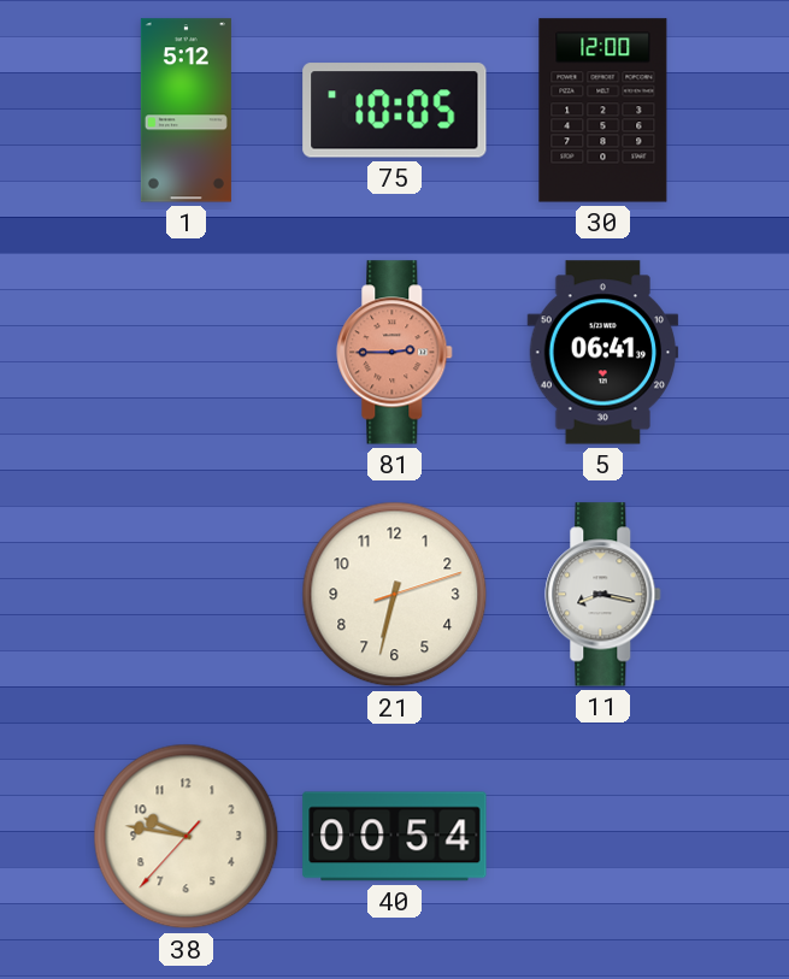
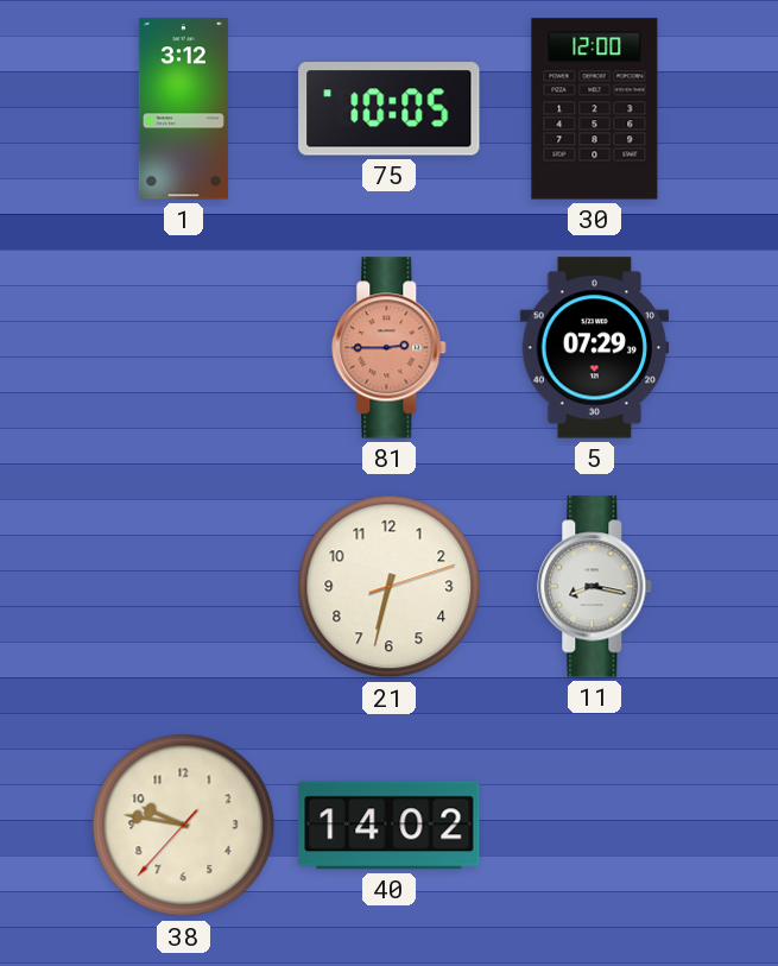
1: 5:12 -> 3:12
5: 06:41 -> 07:29
40: 00:54 -> 14:02
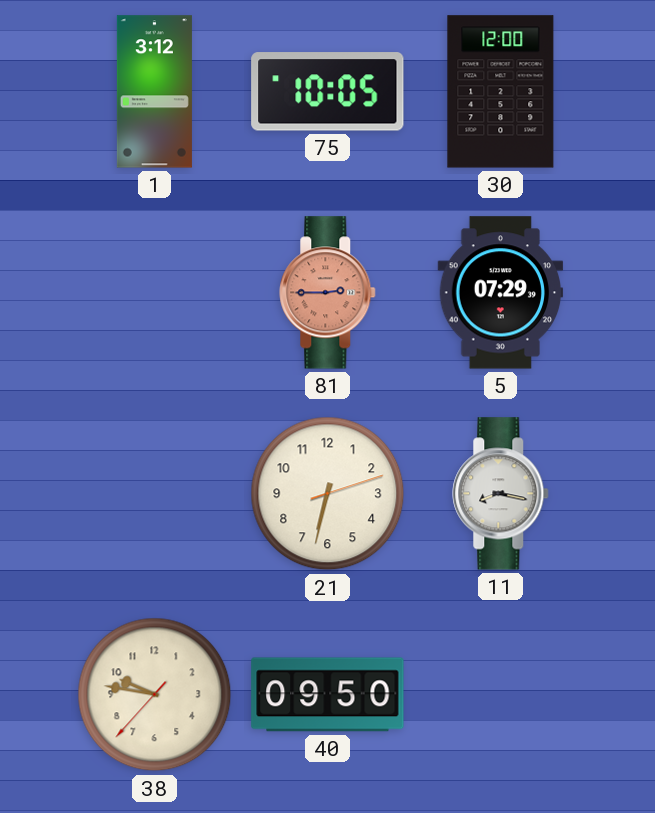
40: 14:02 -> 09:50
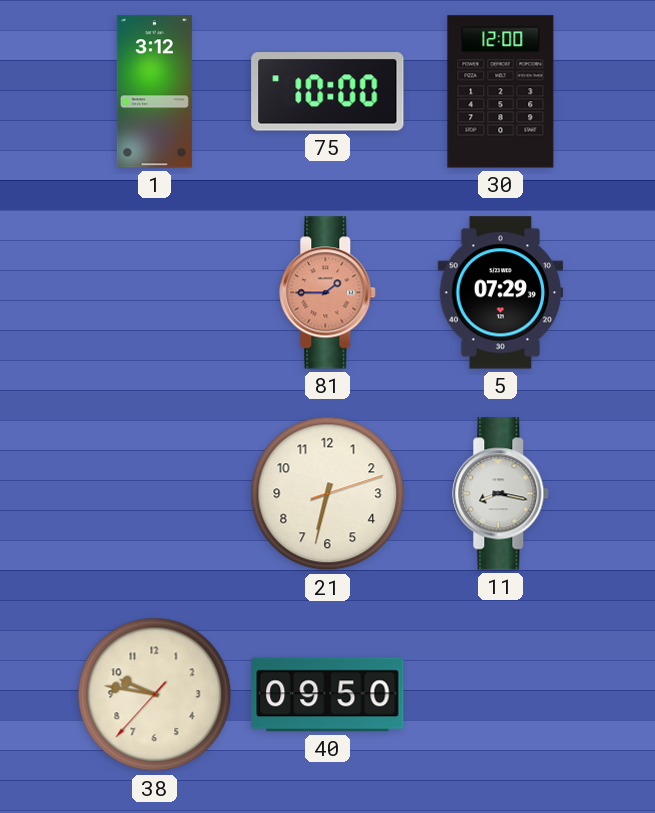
75: 10:05 -> 10:00
81: 2:45 -> 1:45
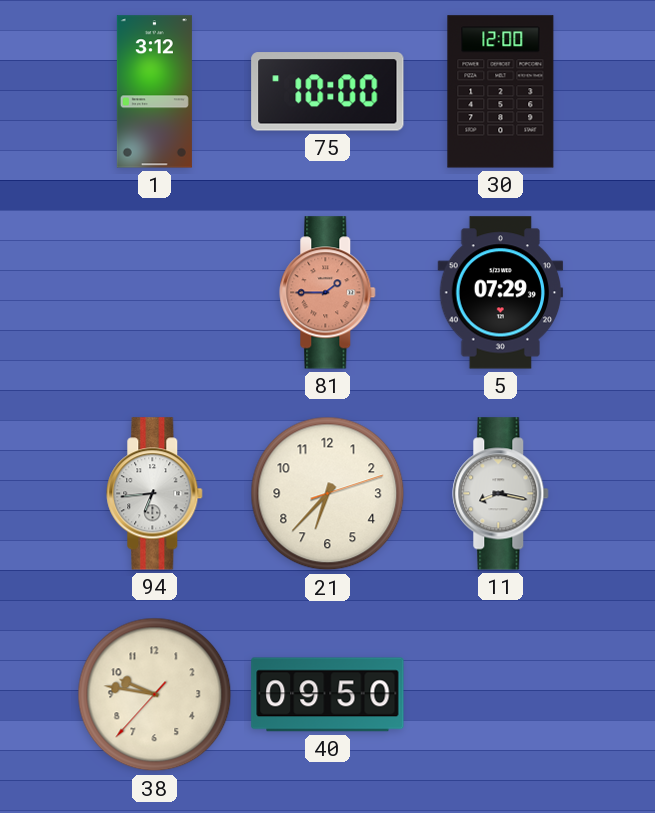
94: none -> 6:44
21: 6:32 -> 6:37
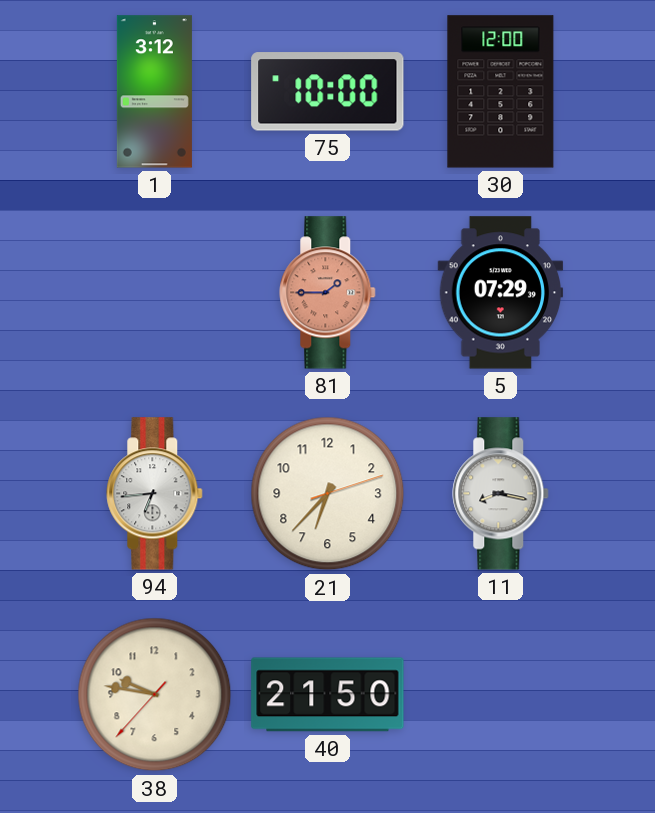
40: 09:50 -> 21:50
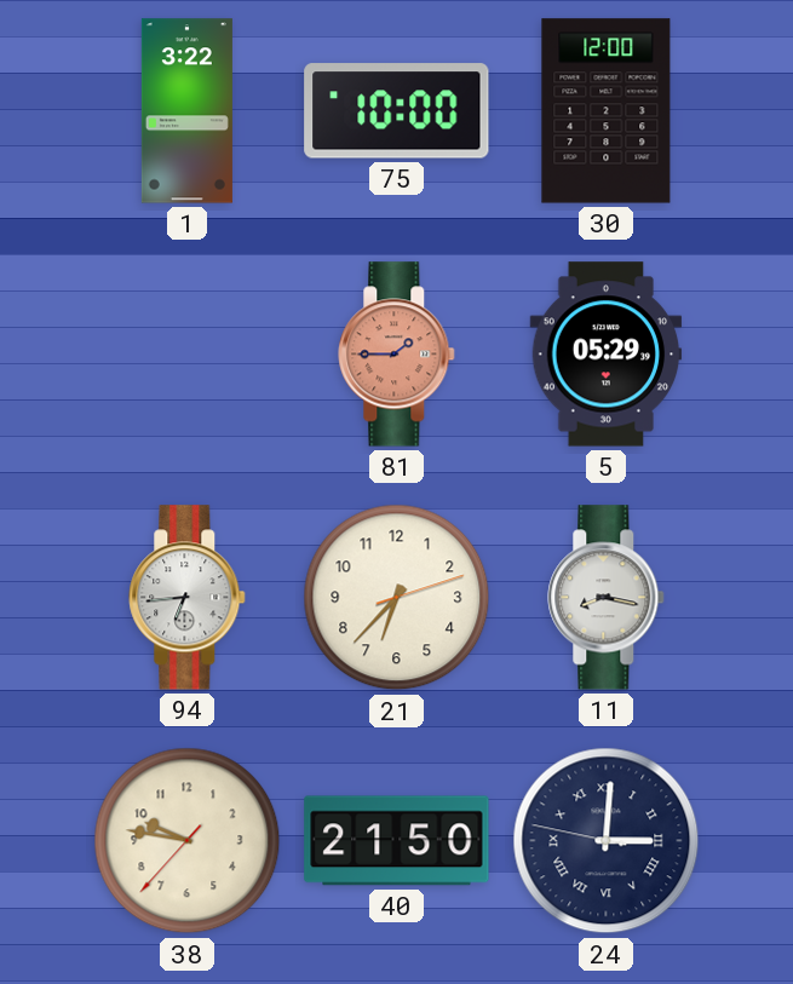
1: 3:12 -> 3:22
5: 07:29 -> 05:29
24: none -> 3:00
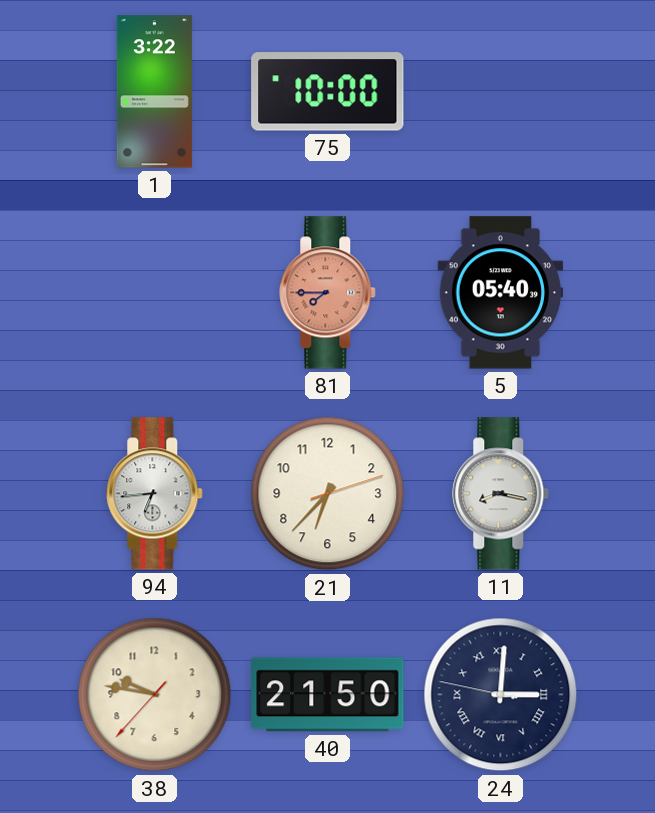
30: 12:00 -> none
81: 1:45 -> 7:45
5: 05:29 -> 05:40
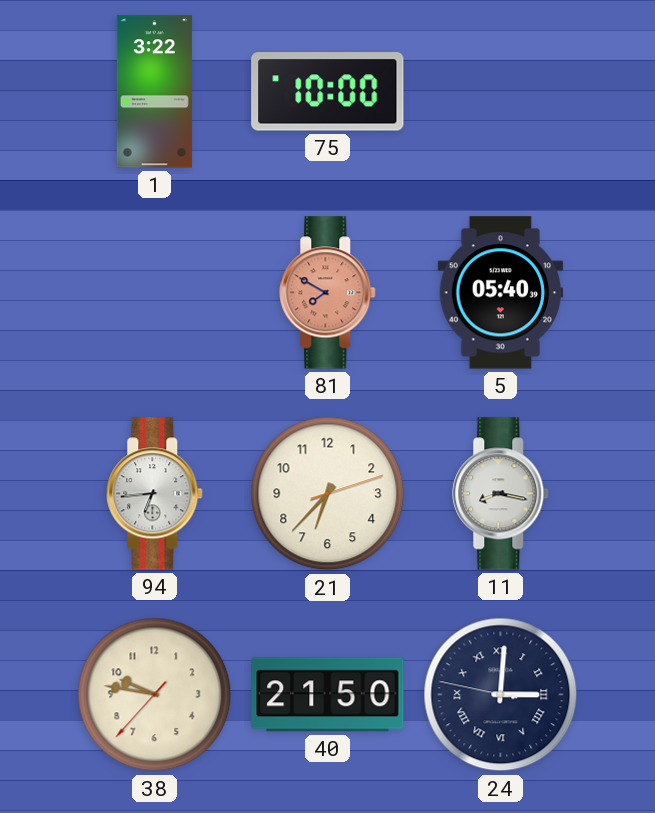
81: 7:45 -> 7:50
